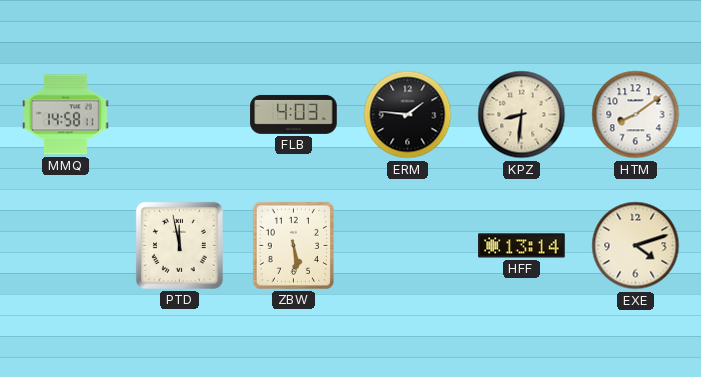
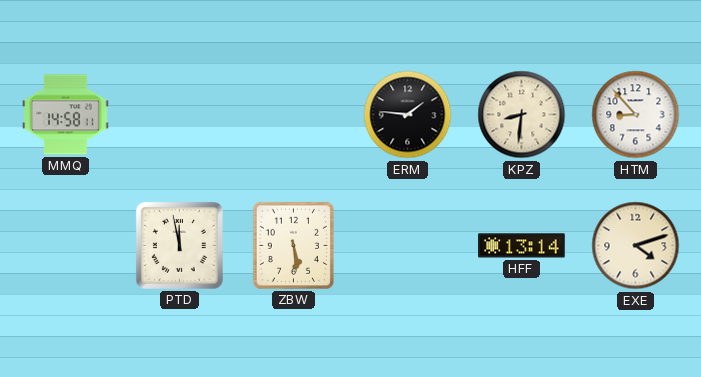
FLB: 4:03 -> none
HTM: 8:09 -> 8:53
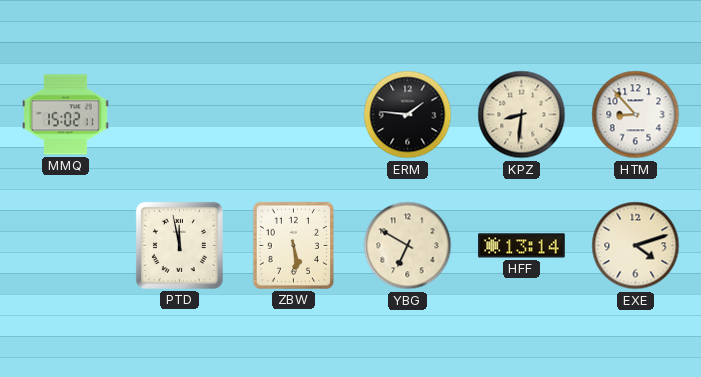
MMQ: 14:58 -> 15:02
YBG: none -> 6:50
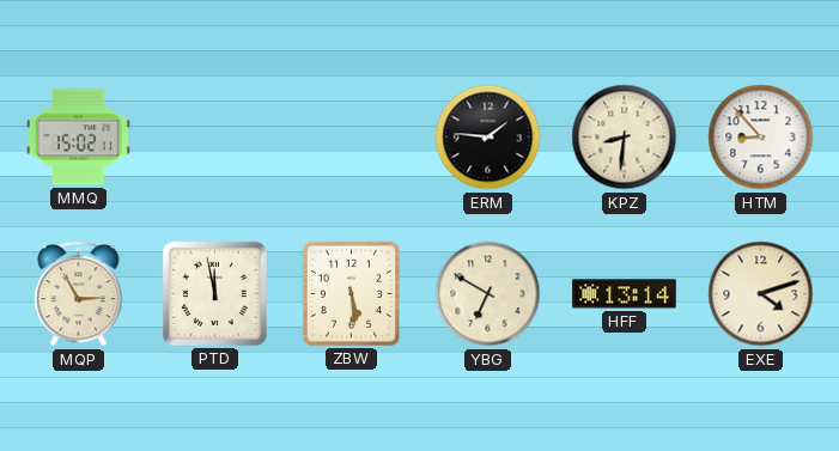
MQP: none -> 2:55
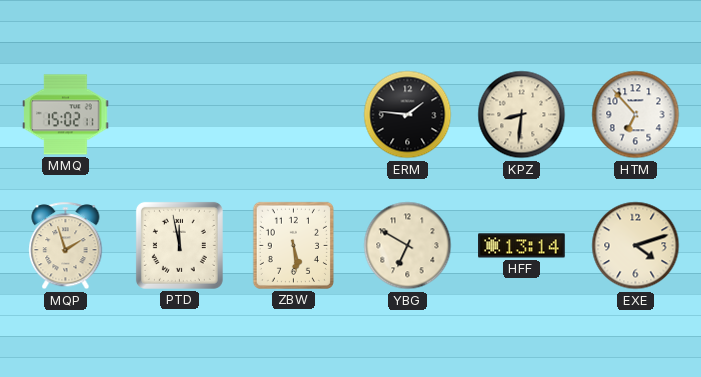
HTM: 8:53 -> 6:53
MQP: 2:55 -> 1:57
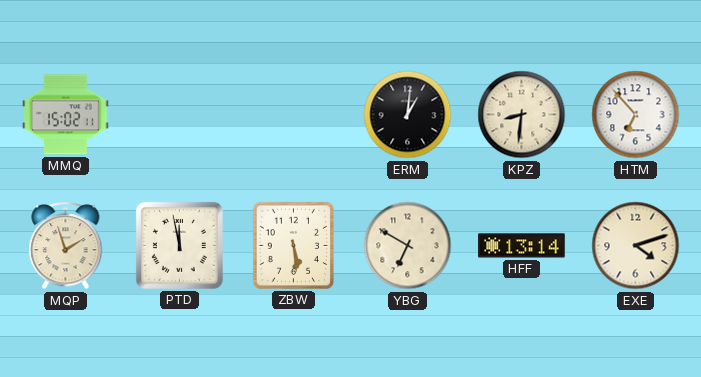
ERM: 1:46 -> 1:01
